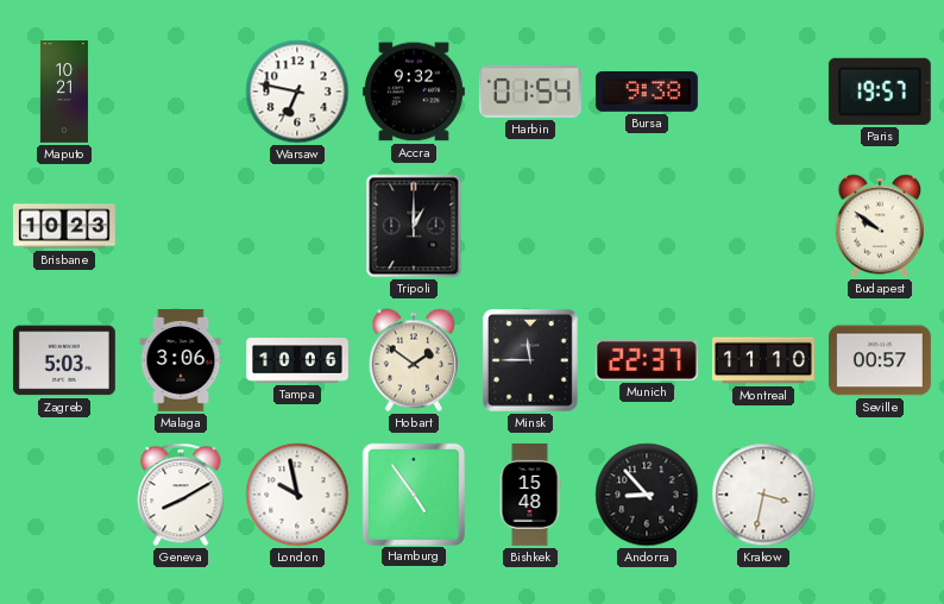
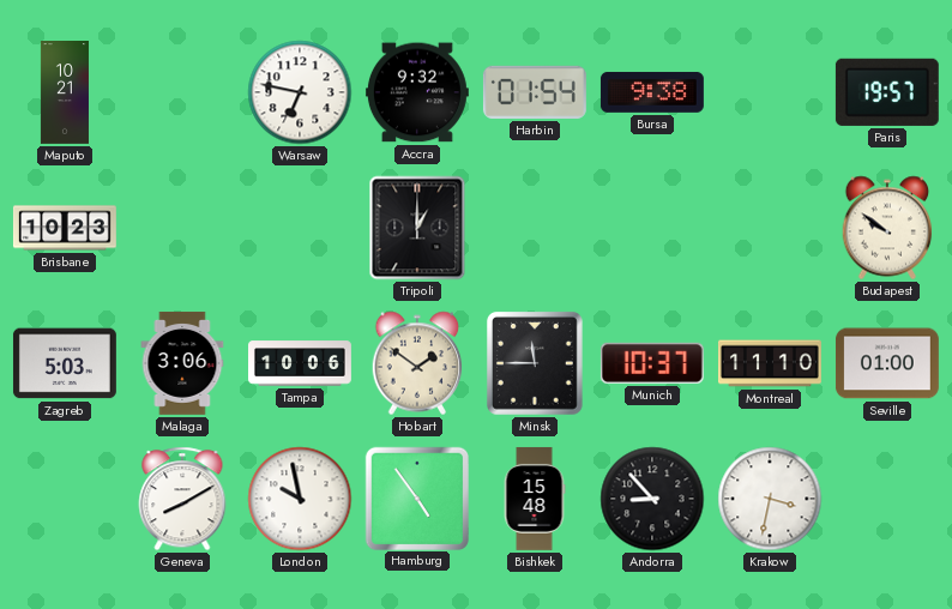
Munich: 22:37 -> 10:37
Seville: 00:57 -> 01:00
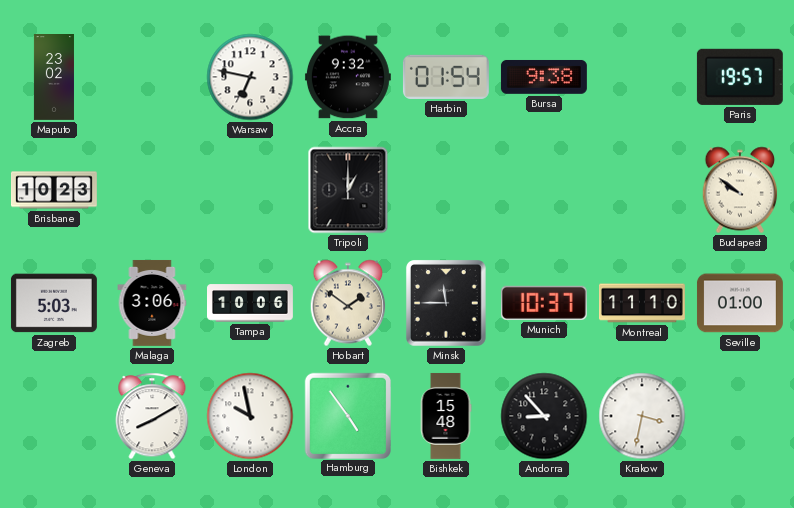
Maputo: 10:21 -> 23:02
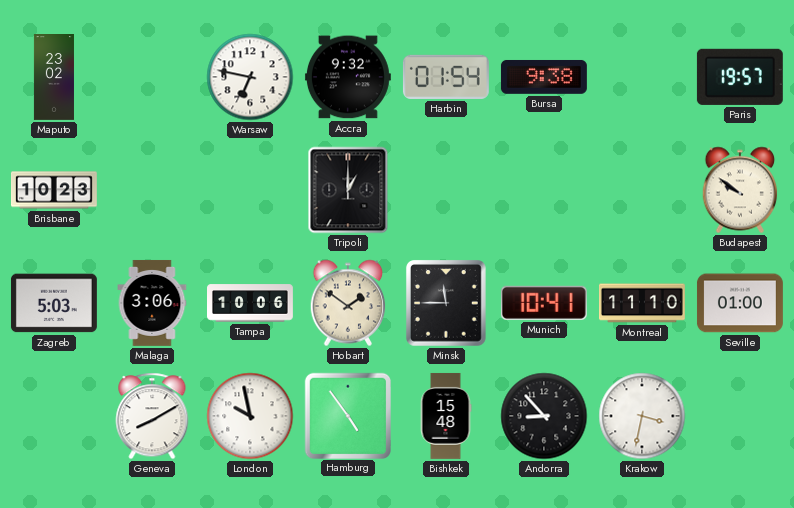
Munich: 10:37 -> 10:41
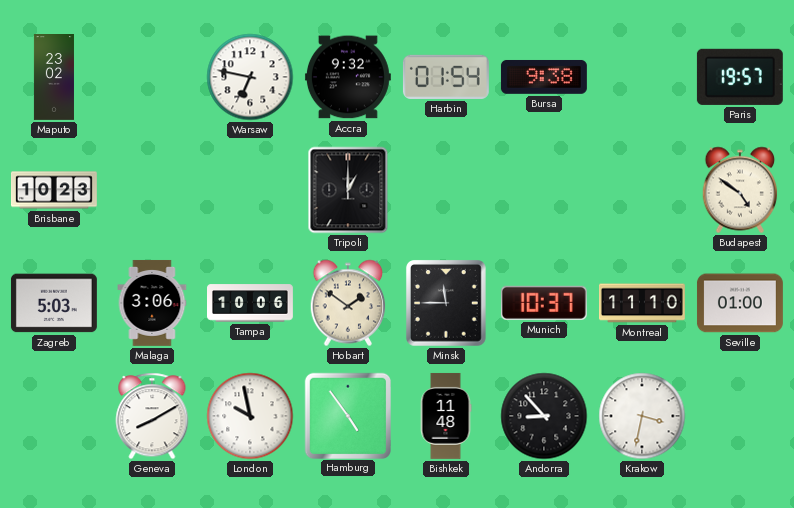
Budapest: 9:51 -> 4:51
Munich: 10:41 -> 10:37
Bishkek: 15:48 -> 11:48
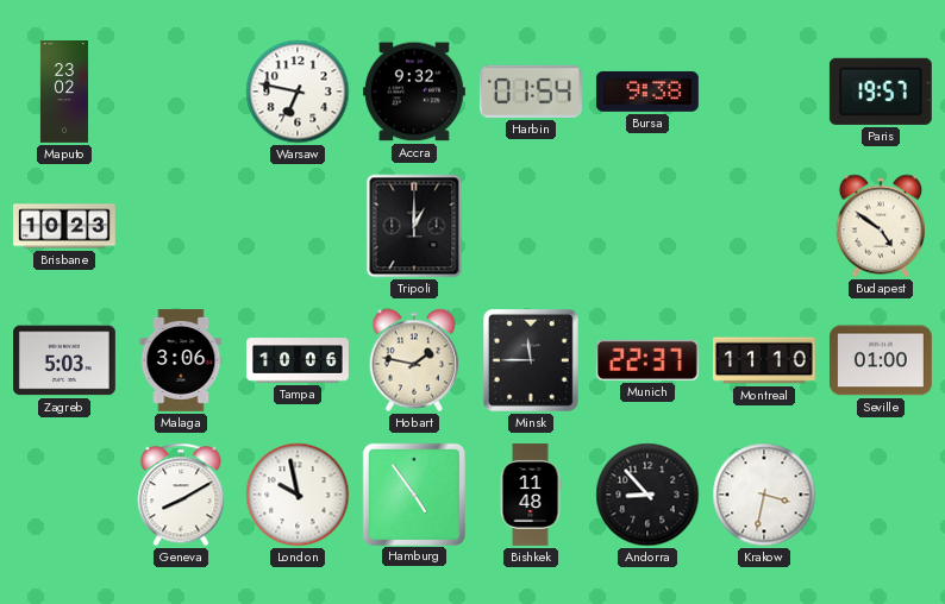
Hobart: 1:51 -> 1:47
Munich: 10:37 -> 22:37
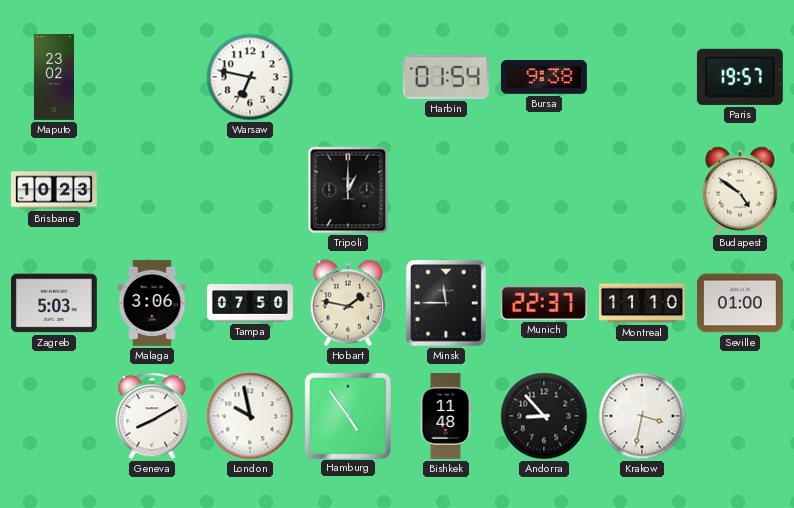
Accra: 9:32 -> none
Tampa: 10:06 -> 07:50
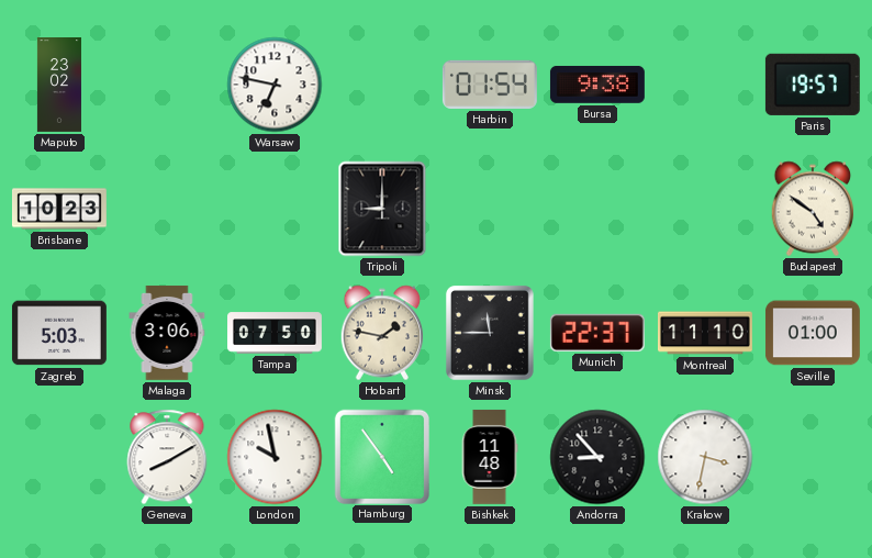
Tripoli: 1:00 -> 9:00
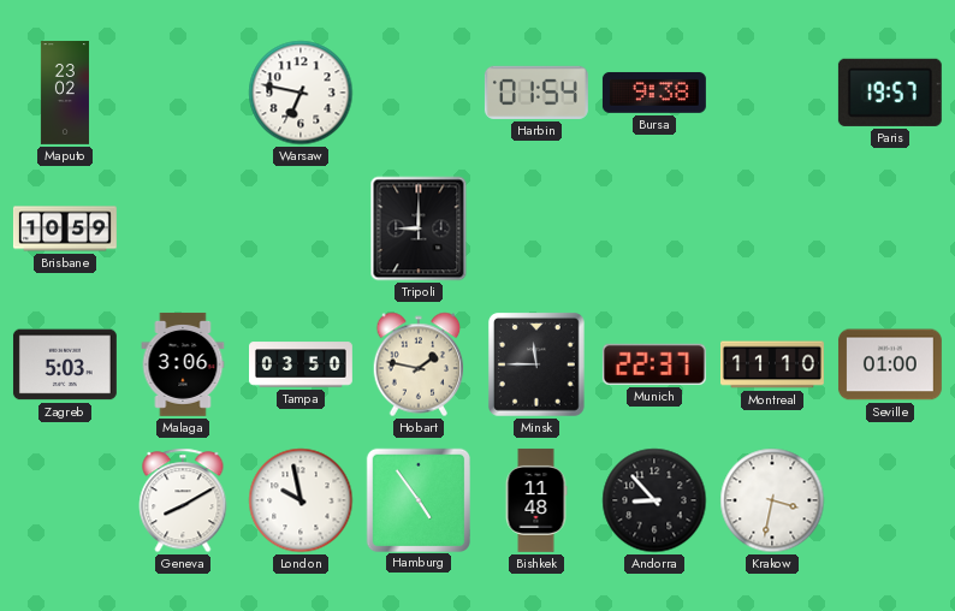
Brisbane: 10:23 -> 10:59
Budapest: 4:51 -> none
Tampa: 07:50 -> 03:50
